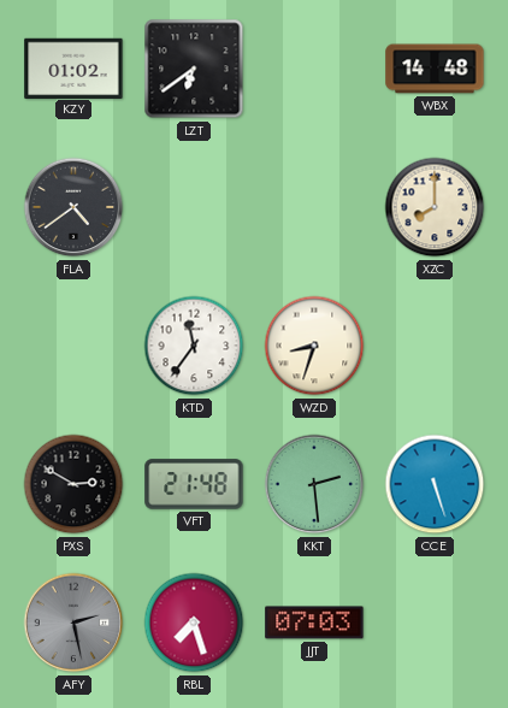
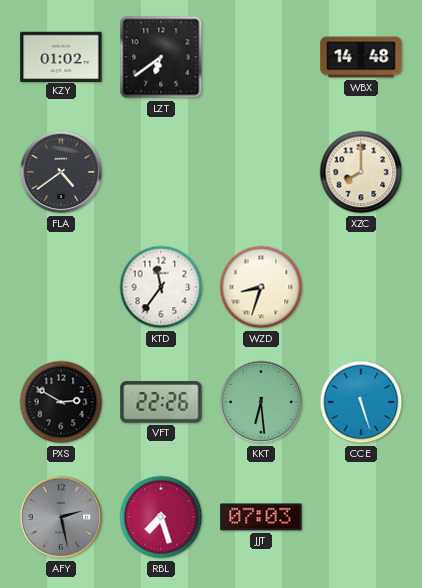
VFT: 21:48 -> 22:26
KKT: 2:29 -> 6:29
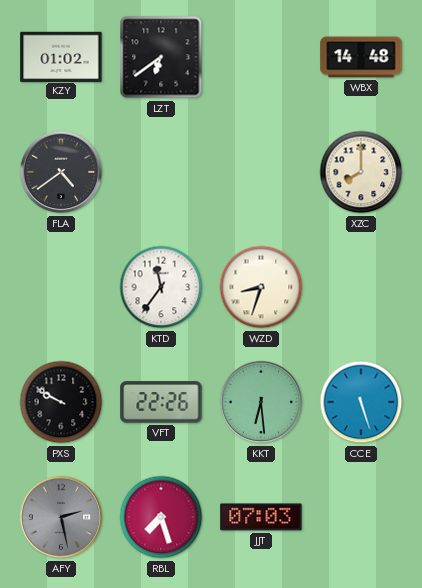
PXS: 2:50 -> 9:50
